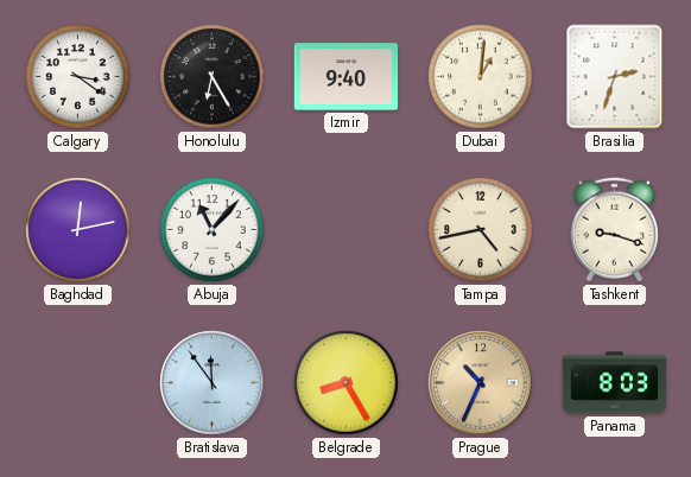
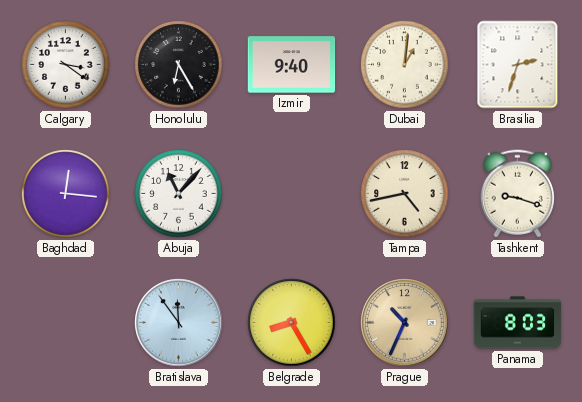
Baghdad: 12:13 -> 12:16
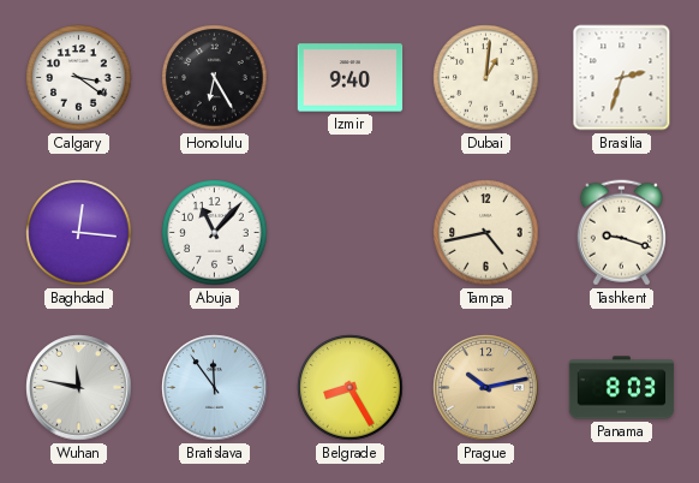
Wuhan: none -> 11:47
Prague: 10:34 -> 10:13
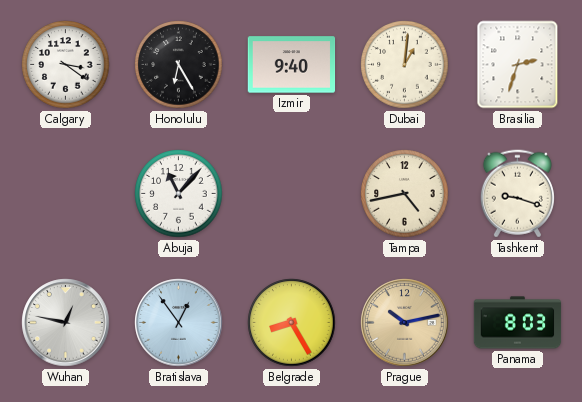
Baghdad: 12:16 -> none
Wuhan: 11:47 -> 12:47
Bratislava: 11:54 -> 12:54
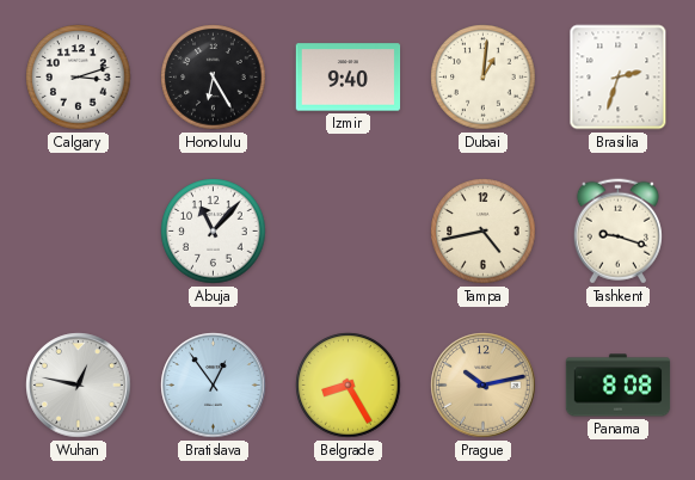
Calgary: 3:21 -> 3:12
Panama: 8:03 -> 8:08
